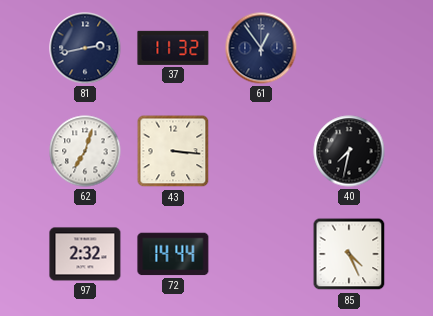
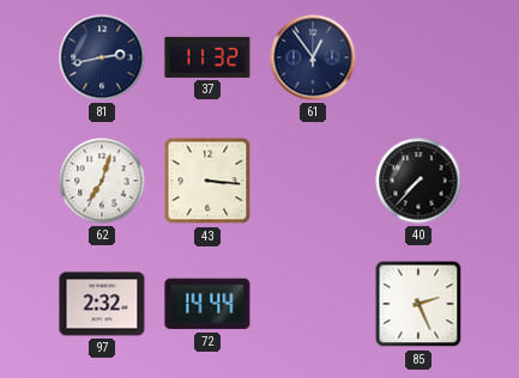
40: 7:32 -> 7:37
85: 4:26 -> 2:26
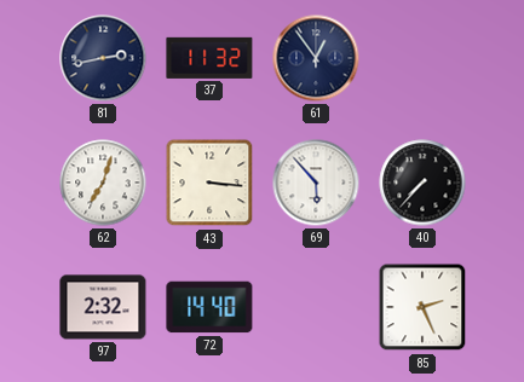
69: none -> 5:53
72: 14:44 -> 14:40
